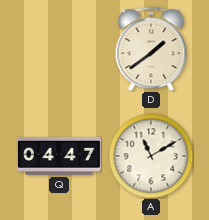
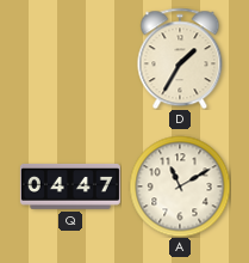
D: 1:39 -> 1:35
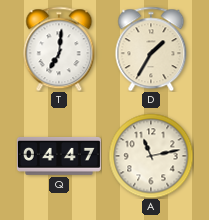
T: none -> 7:01
A: 11:10 -> 11:13
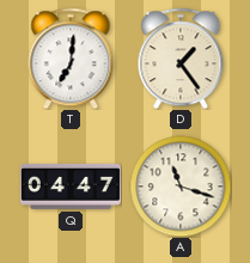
D: 1:35 -> 1:24
A: 11:13 -> 11:18
